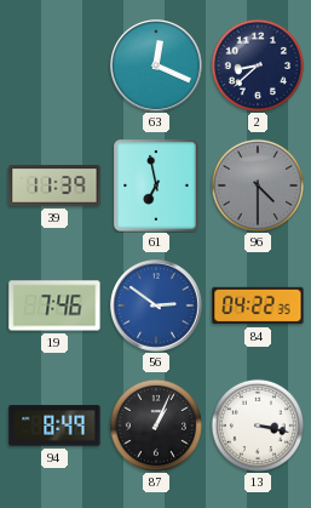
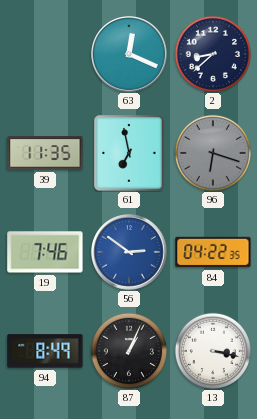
39: 11:39 -> 11:35
96: 4:30 -> 6:18
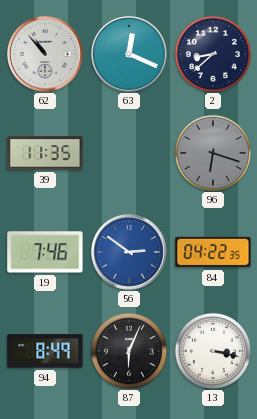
62: none -> 10:53
61: 6:58 -> none
87: 1:04 -> 6:04
